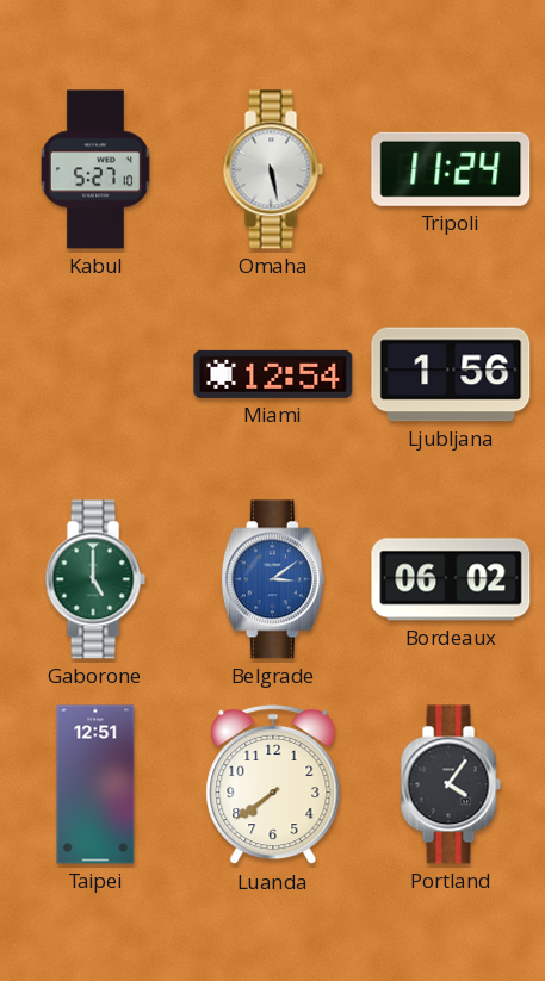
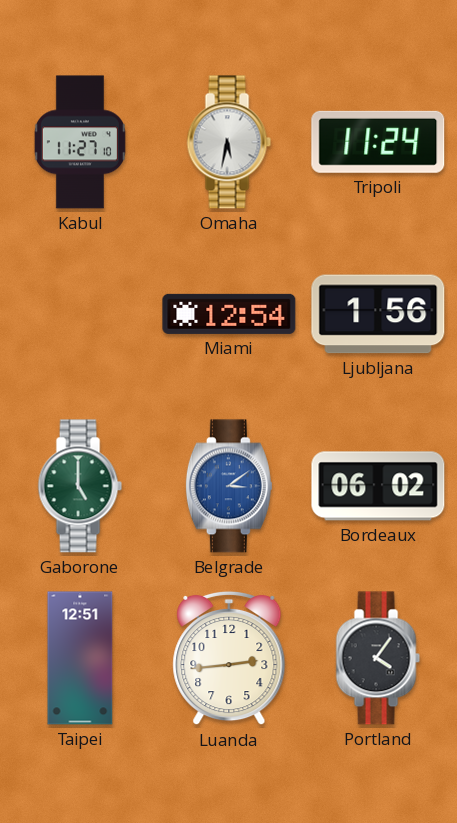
Kabul: 5:27 -> 11:27
Omaha: 5:28 -> 5:32
Luanda: 7:39 -> 2:44
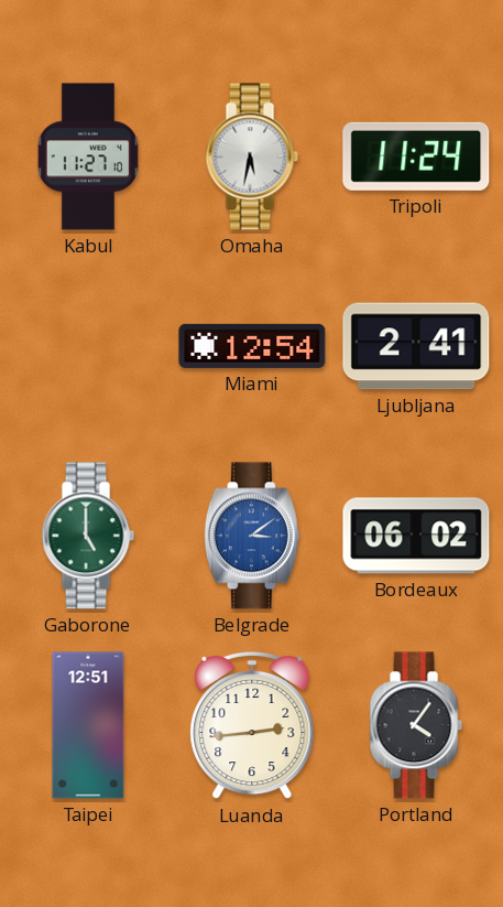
Ljubljana: 1:56 -> 2:41
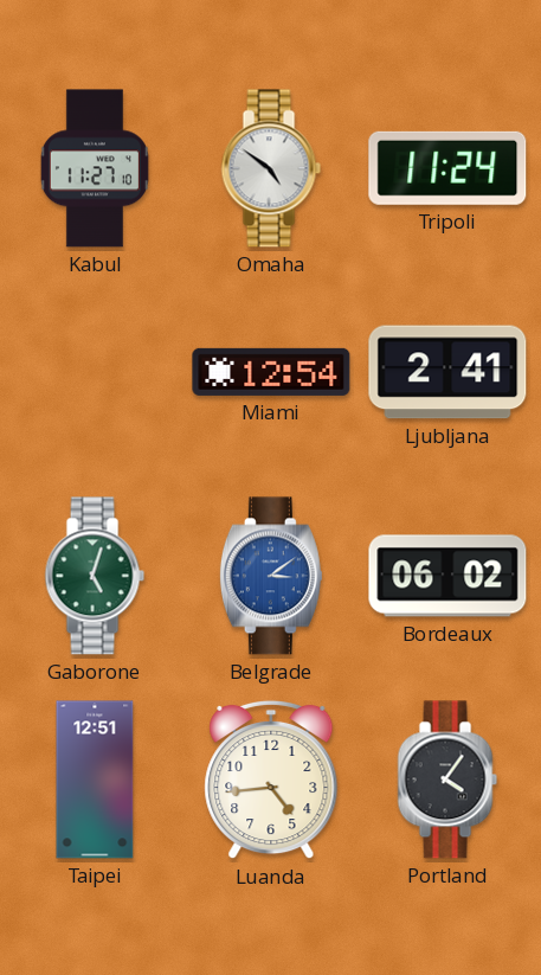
Omaha: 5:32 -> 4:51
Gaborone: 5:00 -> 5:03
Luanda: 2:44 -> 4:44
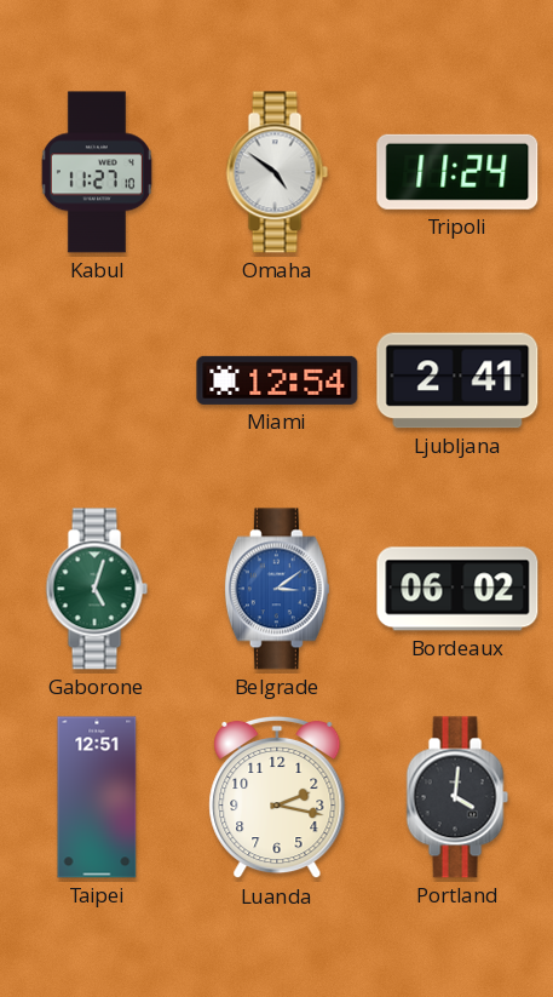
Luanda: 4:44 -> 2:17
Portland: 4:06 -> 4:01
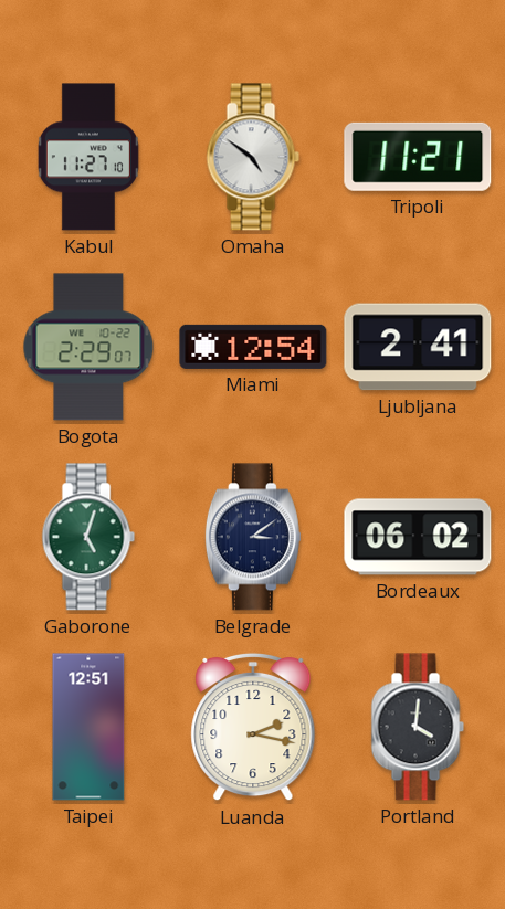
Tripoli: 11:24 -> 11:21
Bogota: none -> 2:29
Belgrade dial: blue -> navy
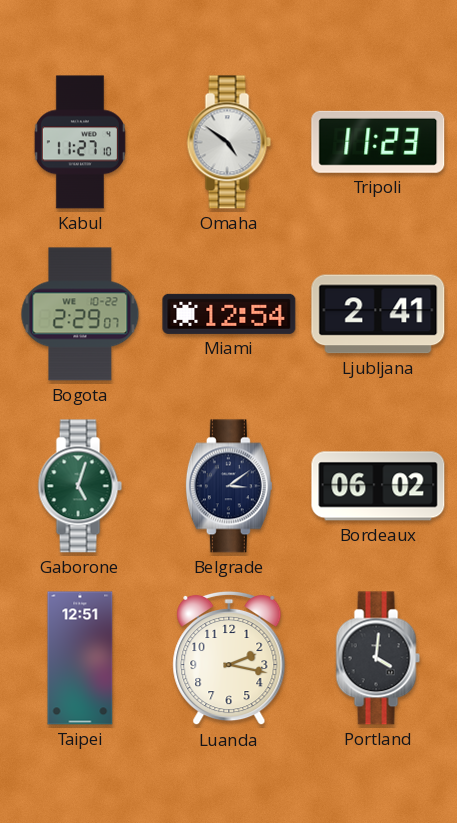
Tripoli: 11:21 -> 11:23
